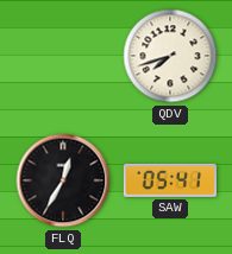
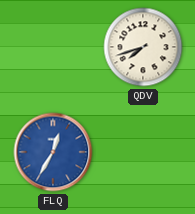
FLQ dial: black -> blue
SAW: 05:41 -> none
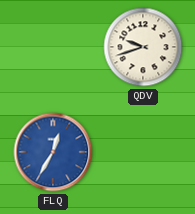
QDV: 7:42 -> 9:42
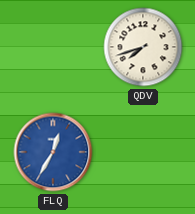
QDV: 9:42 -> 7:42
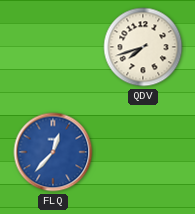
FLQ: 12:35 -> 12:37
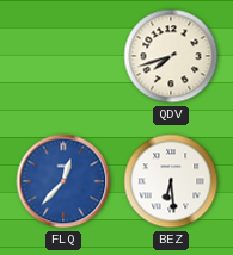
BEZ: none -> 6:29
